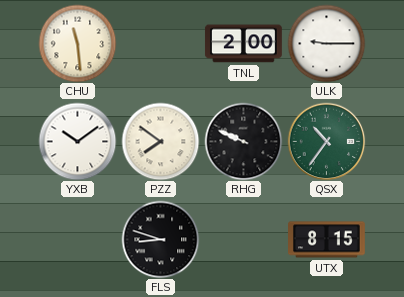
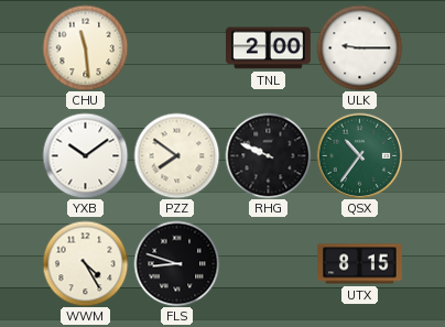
WWM: none -> 4:25
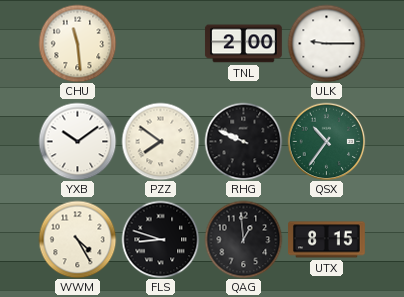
QAG: none -> 12:59
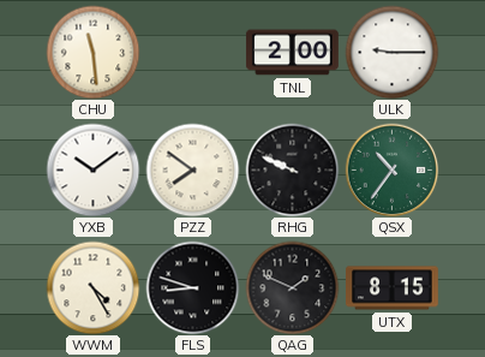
QAG: 12:59 -> 1:49
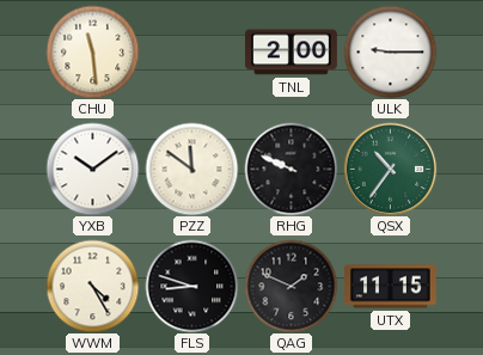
PZZ: 7:51 -> 11:51
UTX: 8:15 -> 11:15
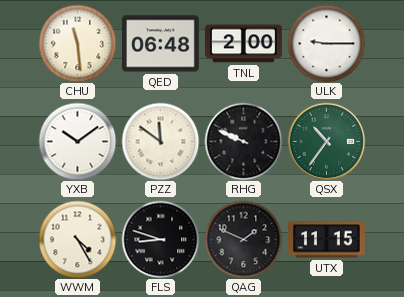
QED: none -> 06:48
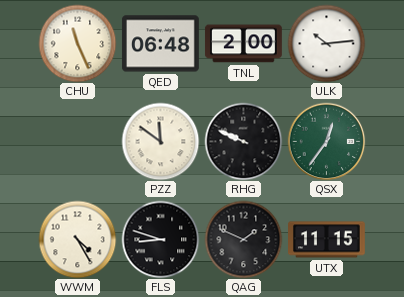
CHU: 11:29 -> 11:26
ULK: 9:15 -> 10:14
YXB: 10:09 -> none
QSX: 10:36 -> 12:36
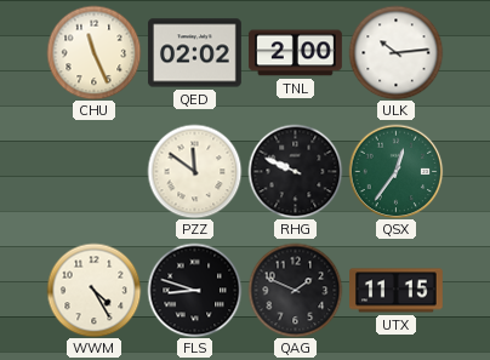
QED: 06:48 -> 02:02
